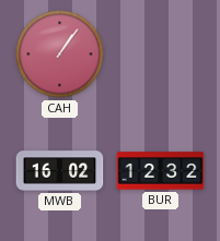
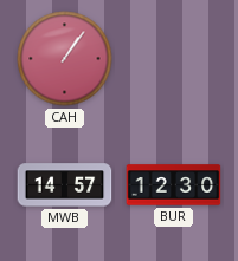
MWB: 16:02 -> 14:57
BUR: 12:32 -> 12:30
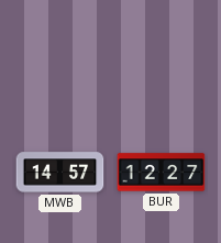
CAH: 1:06 -> none
BUR: 12:30 -> 12:27
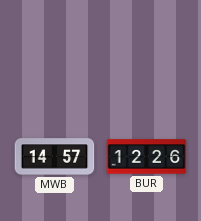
BUR: 12:27 -> 12:26
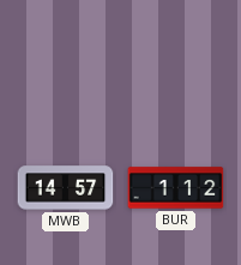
BUR: 12:26 -> 1:12
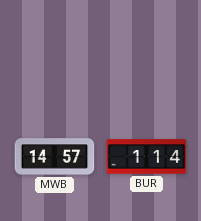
BUR: 1:12 -> 1:14
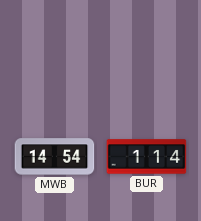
MWB: 14:57 -> 14:54
